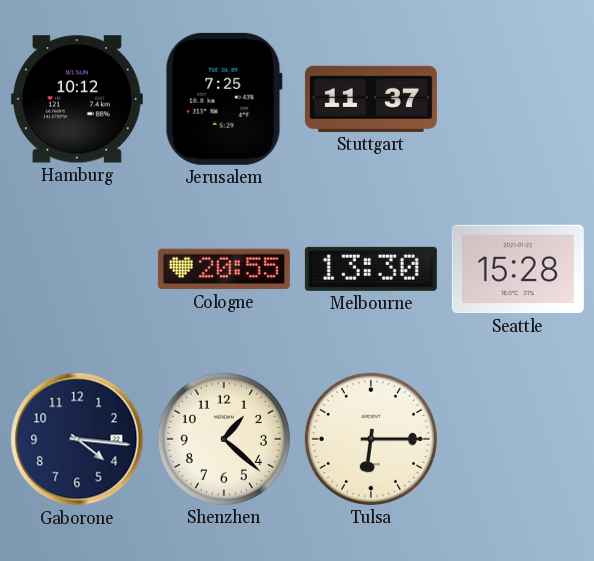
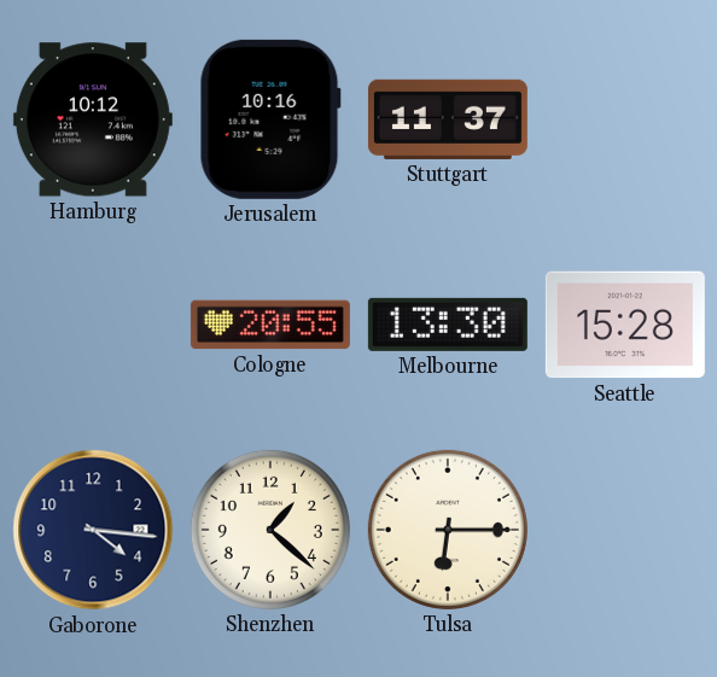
Jerusalem: 7:25 -> 10:16
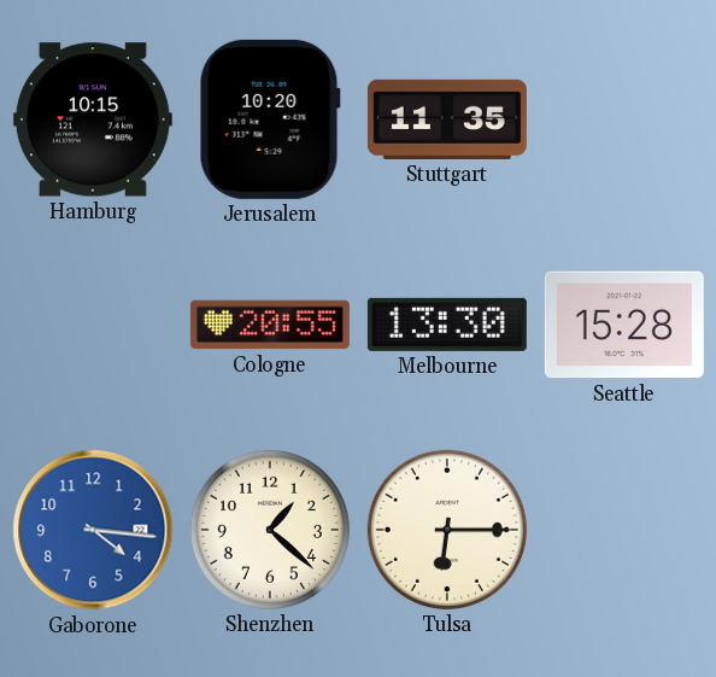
Hamburg: 10:12 -> 10:15
Jerusalem: 10:16 -> 10:20
Stuttgart: 11:37 -> 11:35
Gaborone dial: navy -> blue
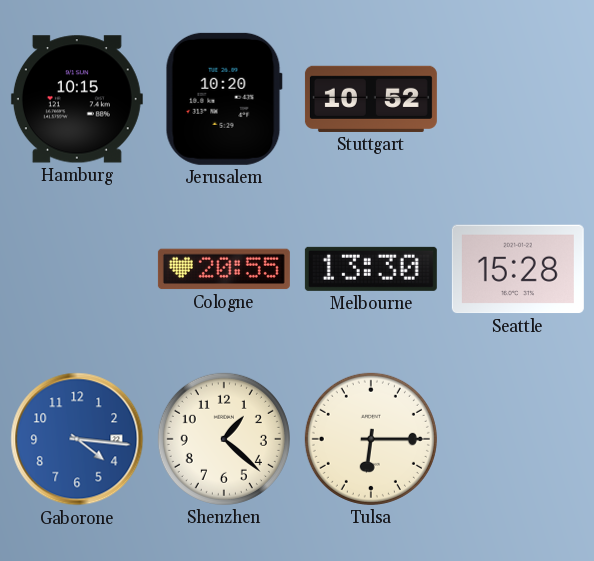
Stuttgart: 11:35 -> 10:52
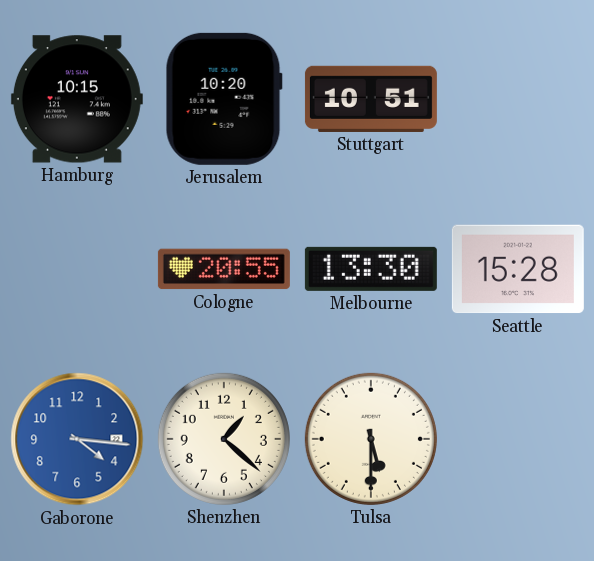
Stuttgart: 10:52 -> 10:51
Tulsa: 6:15 -> 5:30
